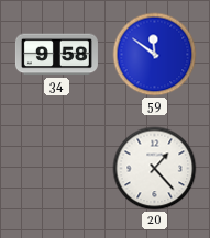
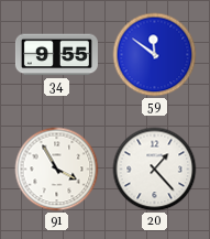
34: 9:58 -> 9:55
91: none -> 3:55
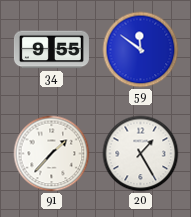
91: 3:55 -> 1:37
20: 1:23 -> 1:25
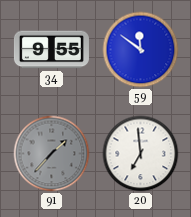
91 dial: white -> grey
20: 1:25 -> 6:59
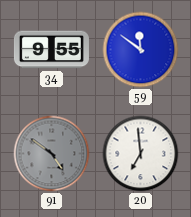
91: 1:37 -> 4:51
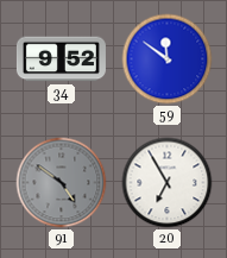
34: 9:55 -> 9:52
20: 6:59 -> 6:55
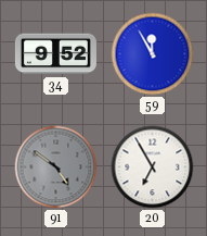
59: 11:51 -> 11:55
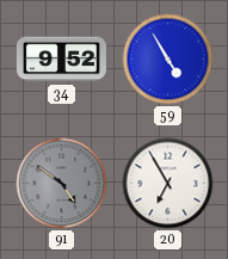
59: 11:55 -> 4:55
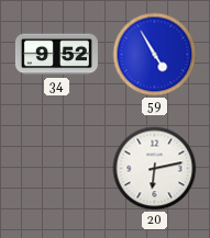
91: 4:51 -> none
20: 6:55 -> 6:13
